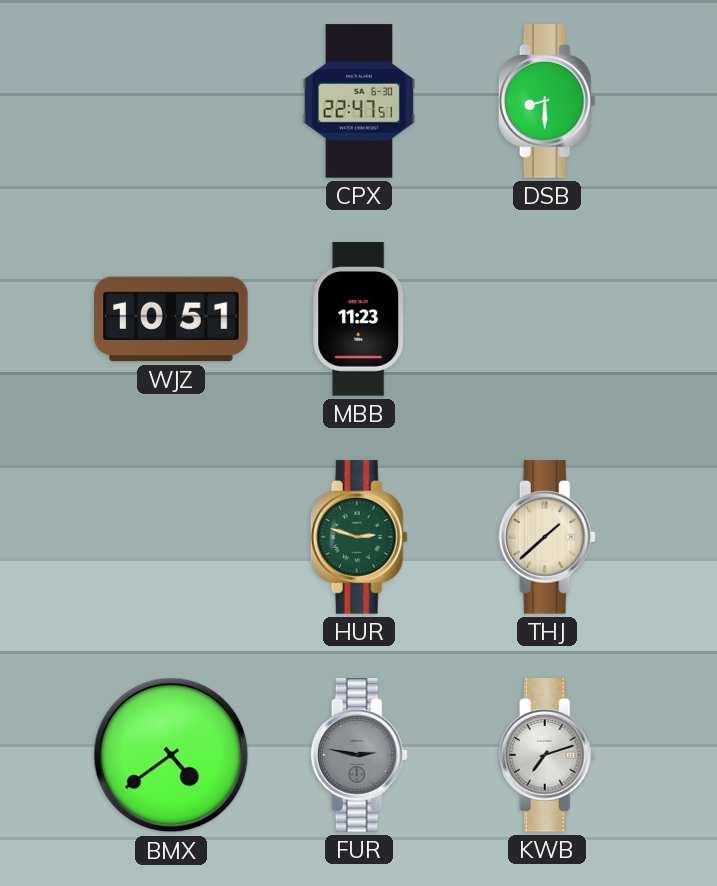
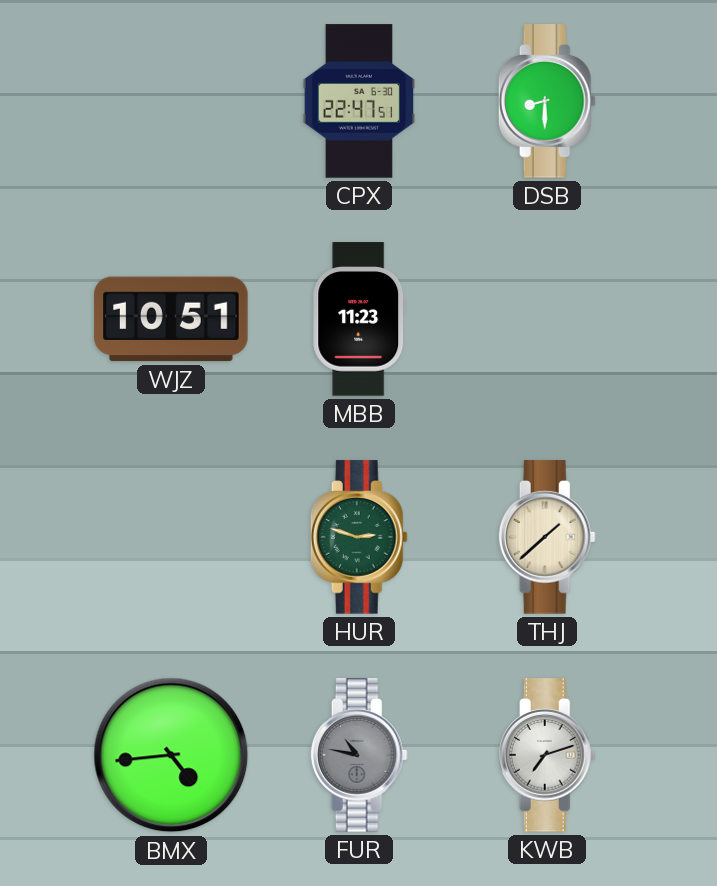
BMX: 4:39 -> 4:44
FUR: 2:47 -> 10:47
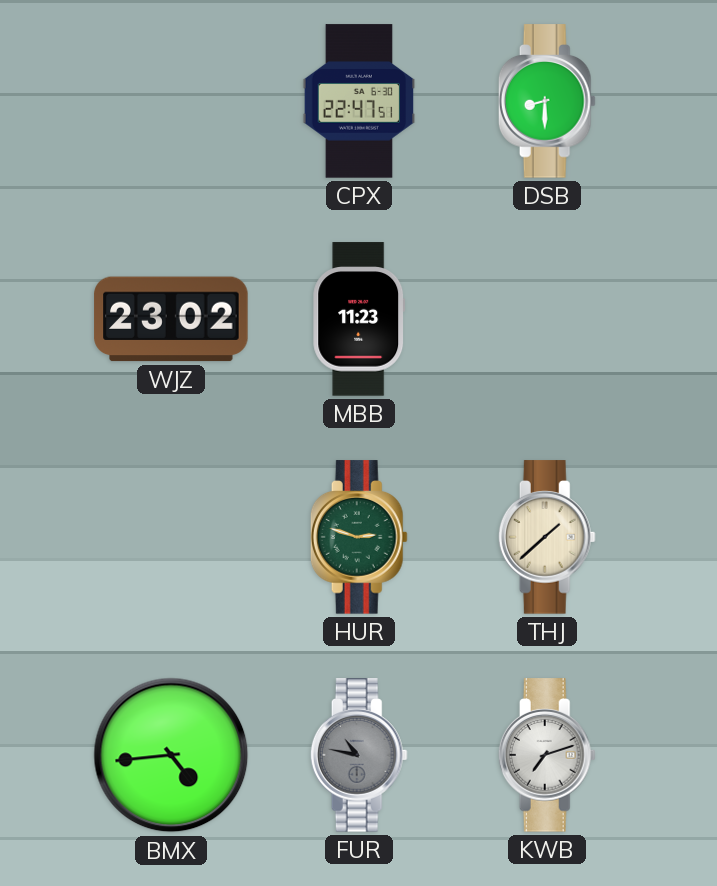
WJZ: 10:51 -> 23:02
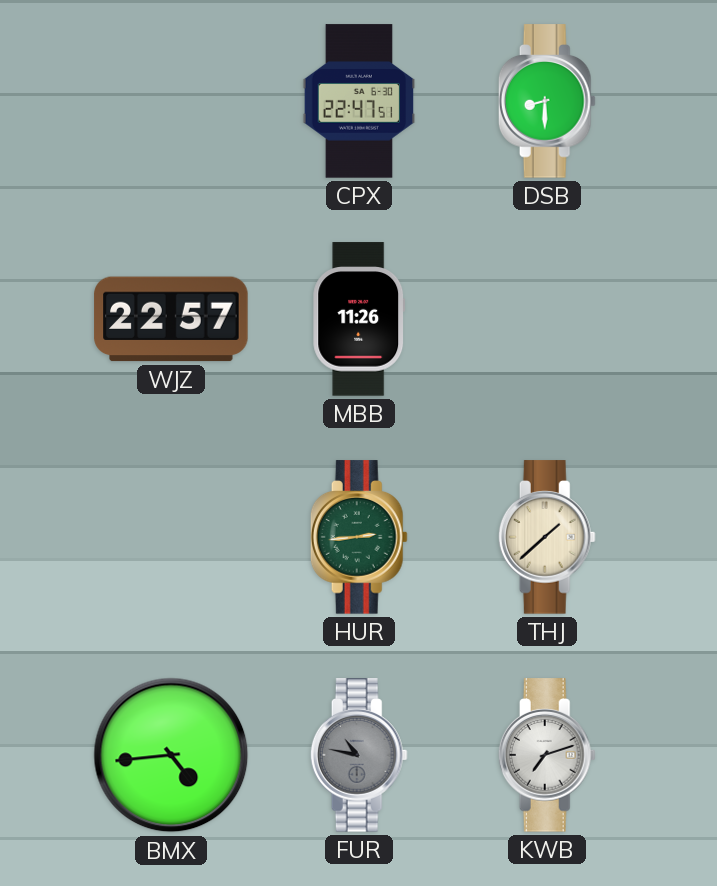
WJZ: 23:02 -> 22:57
MBB: 11:23 -> 11:26
HUR: 2:48 -> 2:44
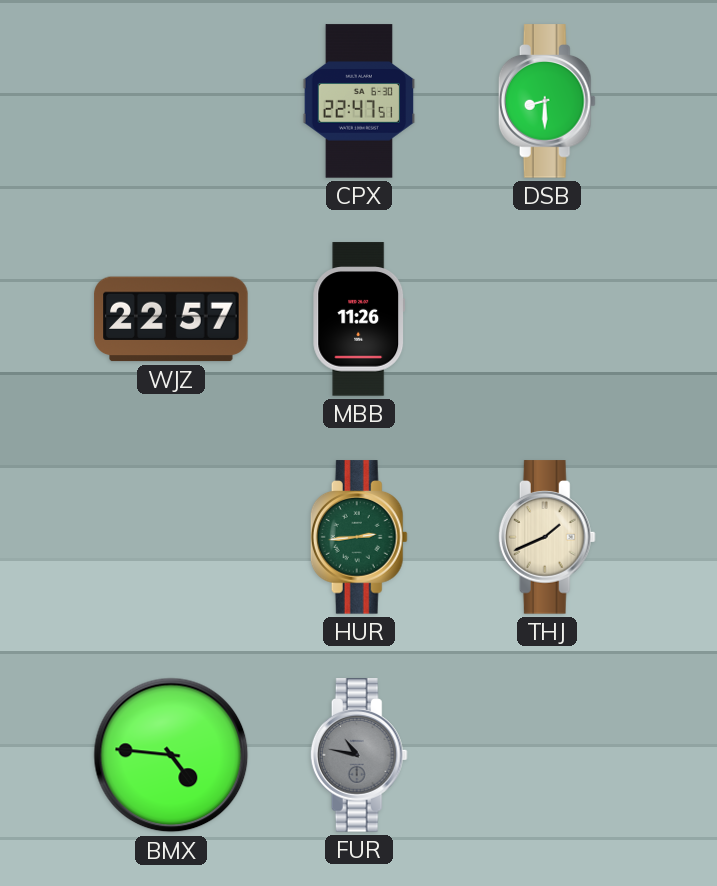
THJ: 1:38 -> 1:41
BMX: 4:44 -> 4:46
KWB: 7:12 -> none
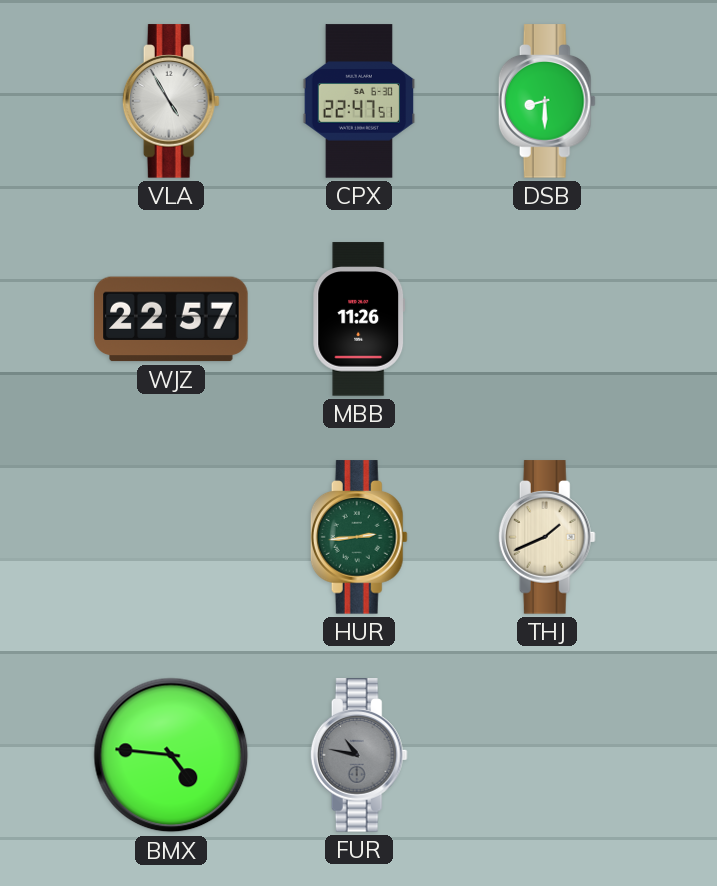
VLA: none -> 4:55
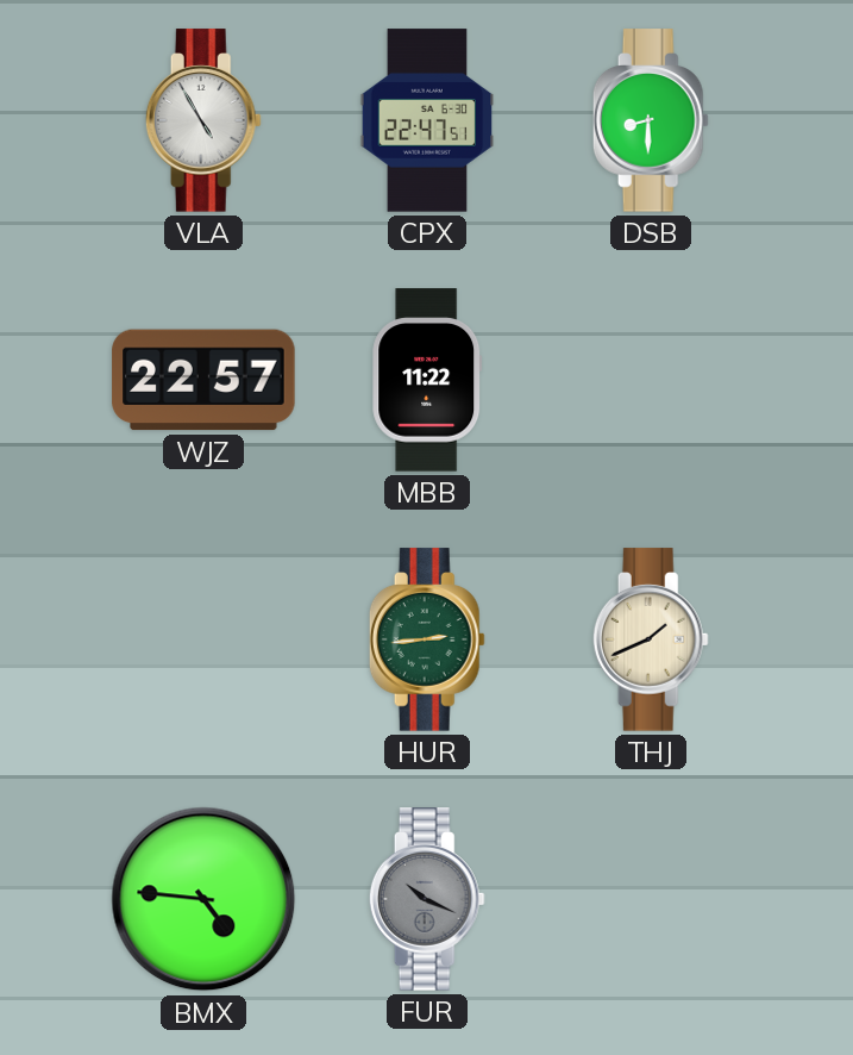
MBB: 11:26 -> 11:22
FUR: 10:47 -> 10:19
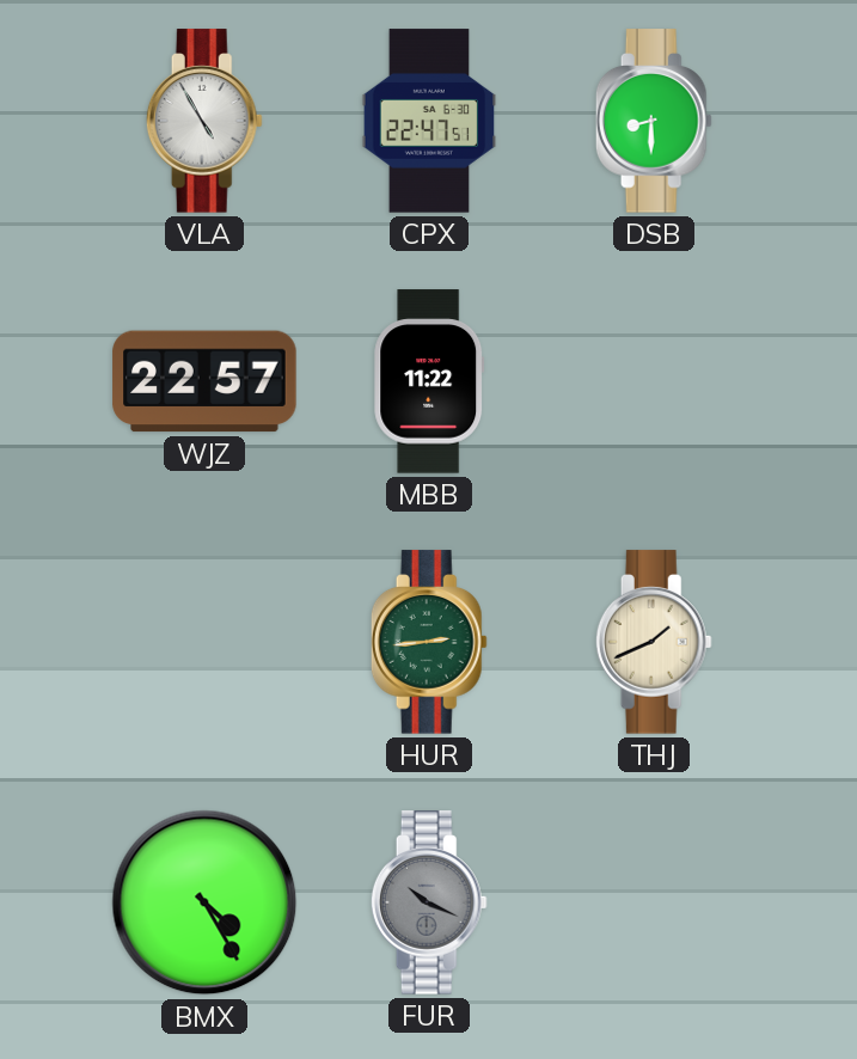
BMX: 4:46 -> 4:25
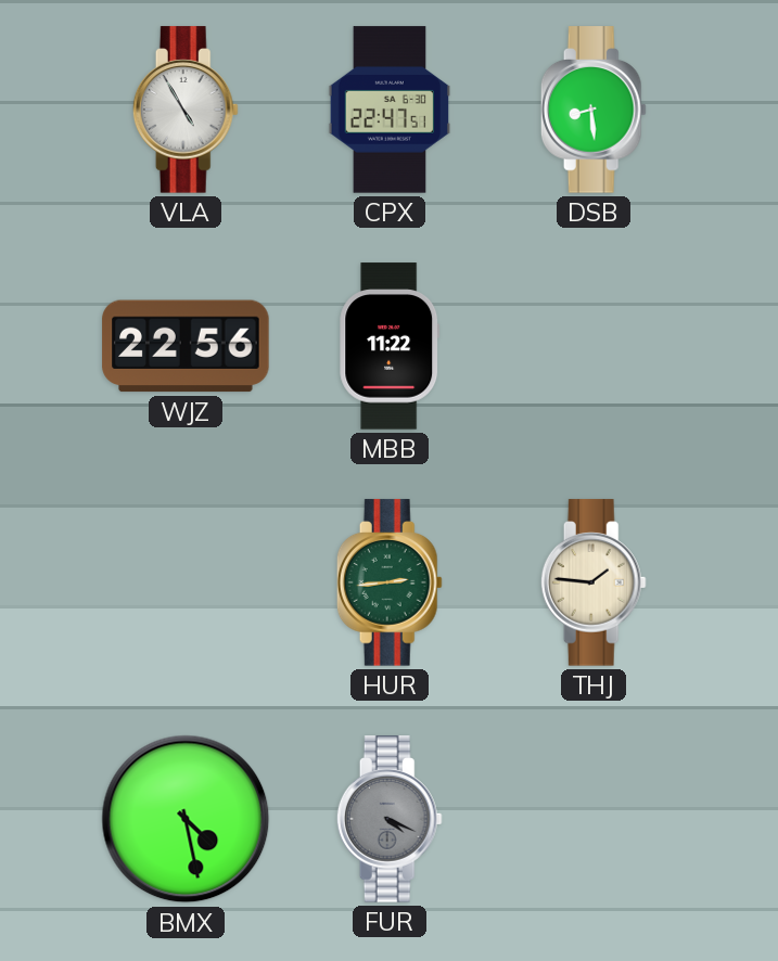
DSB: 8:30 -> 8:29
WJZ: 22:57 -> 22:56
THJ: 1:41 -> 1:46
BMX: 4:25 -> 4:28
FUR: 10:19 -> 4:19
